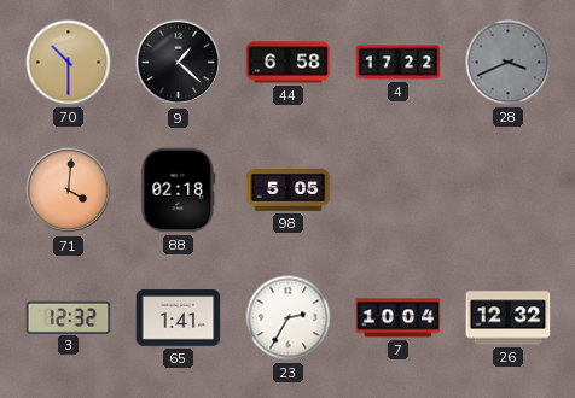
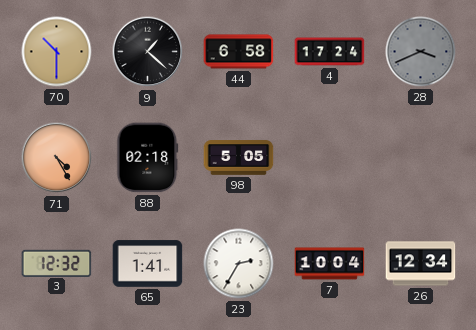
4: 17:22 -> 17:24
71: 4:01 -> 4:25
26: 12:32 -> 12:34
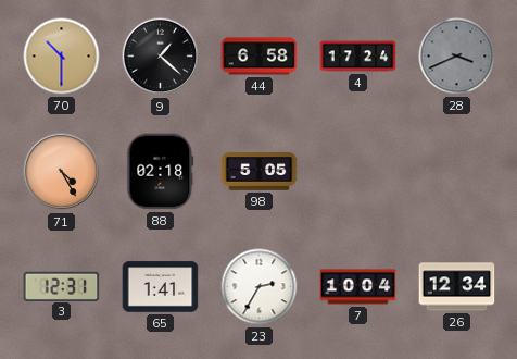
3: 12:32 -> 12:31
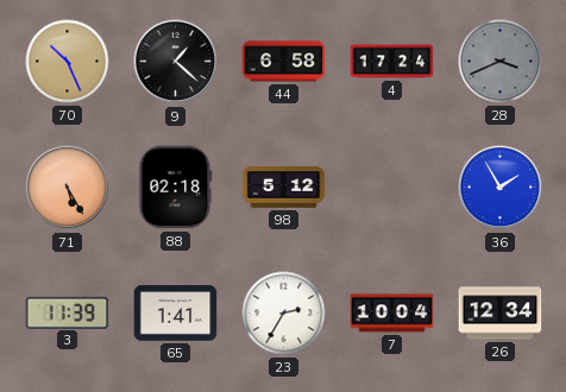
70: 10:30 -> 10:26
71: 4:25 -> 5:25
98: 5:05 -> 5:12
36: none -> 1:55
3: 12:31 -> 11:39
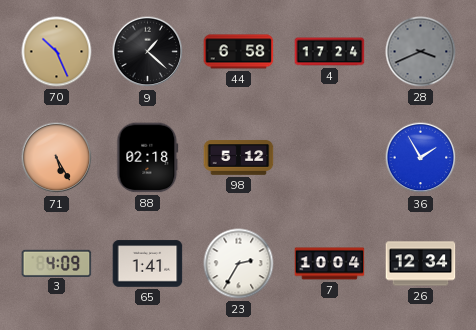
3: 11:39 -> 4:09
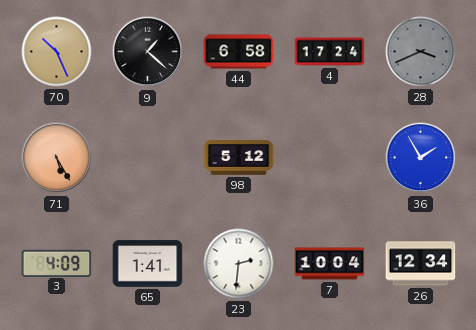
88: 02:18 -> none
23: 2:35 -> 2:31
